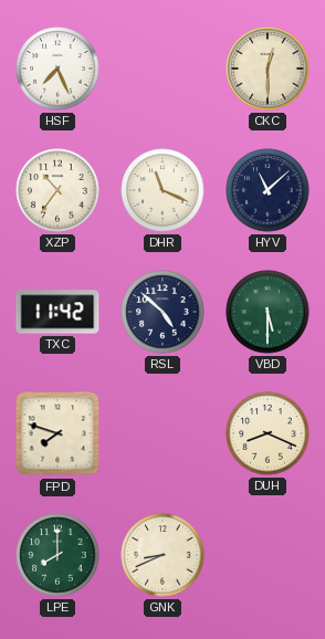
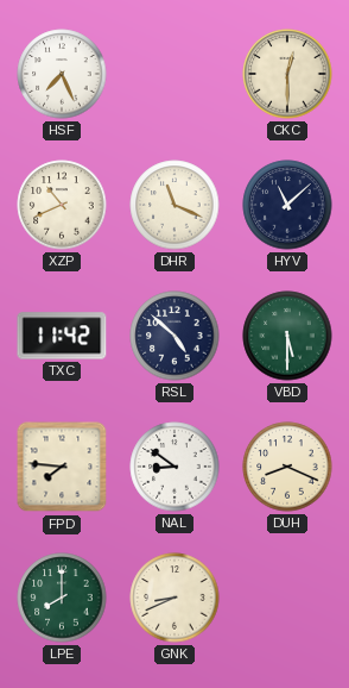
XZP: 10:36 -> 10:41
FPD: 7:48 -> 7:46
NAL: none -> 8:51
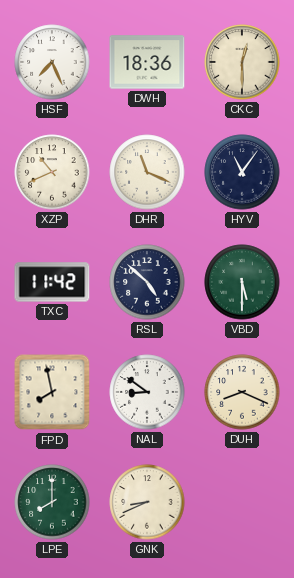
DWH: none -> 18:36
HYV: 11:08 -> 11:06
FPD: 7:46 -> 7:58
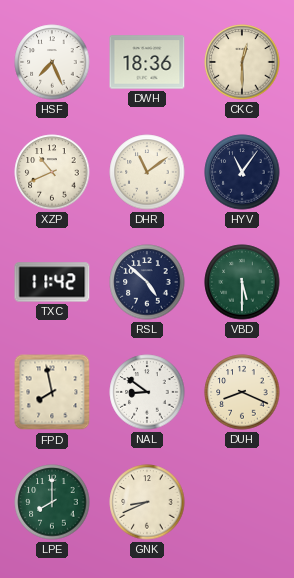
DHR: 11:19 -> 11:09
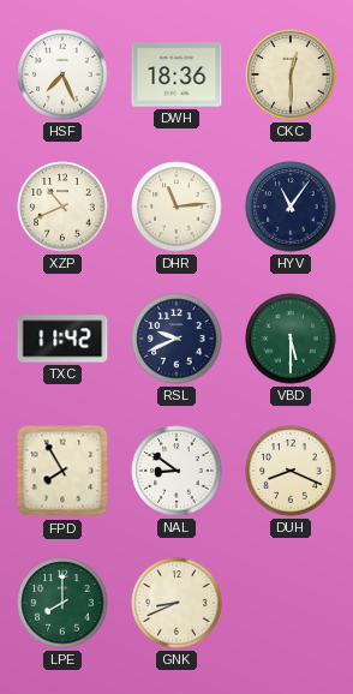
DHR: 11:09 -> 11:14
RSL: 4:52 -> 9:41
FPD: 7:58 -> 7:55
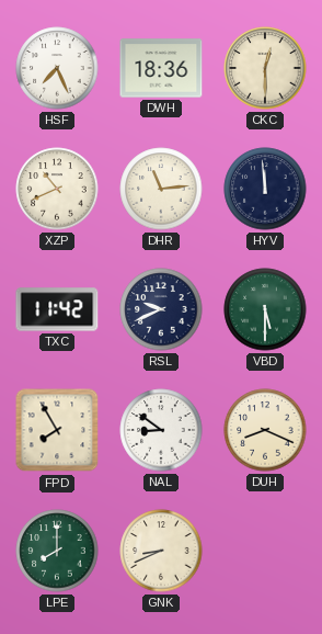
HYV: 11:06 -> 11:59
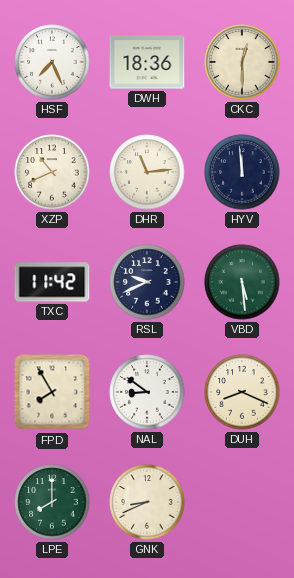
VBD: 5:30 -> 5:29
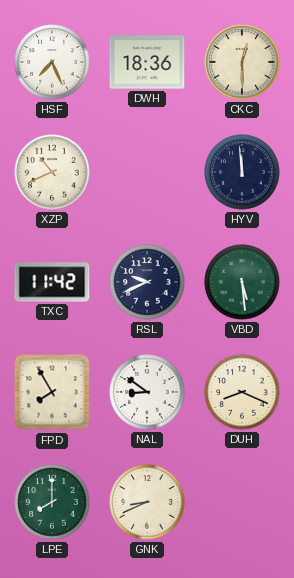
DHR: 11:14 -> none
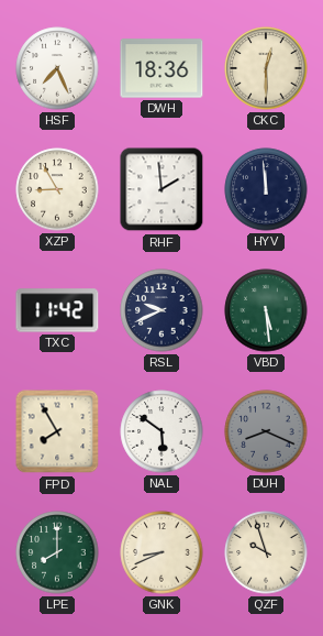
XZP: 10:41 -> 8:55
RHF: none -> 1:59
NAL: 8:51 -> 5:51
DUH dial: cream -> grey
QZF: none -> 9:57
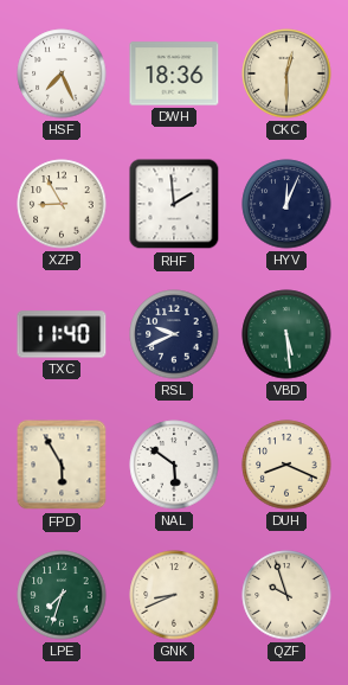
HYV: 11:59 -> 12:04
TXC: 11:42 -> 11:40
FPD: 7:55 -> 5:55
DUH dial: grey -> cream
LPE: 8:00 -> 7:33
